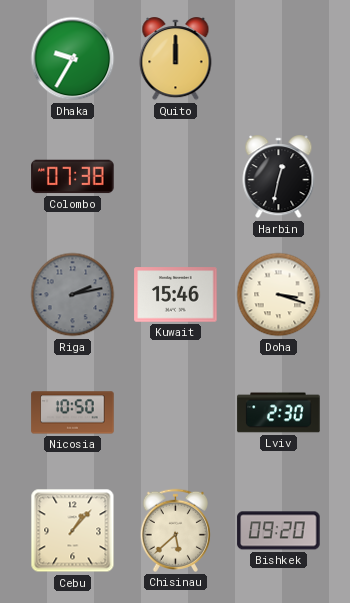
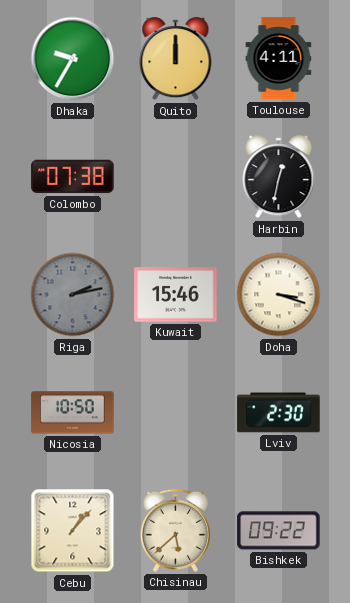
Toulouse: none -> 4:11
Bishkek: 09:20 -> 09:22
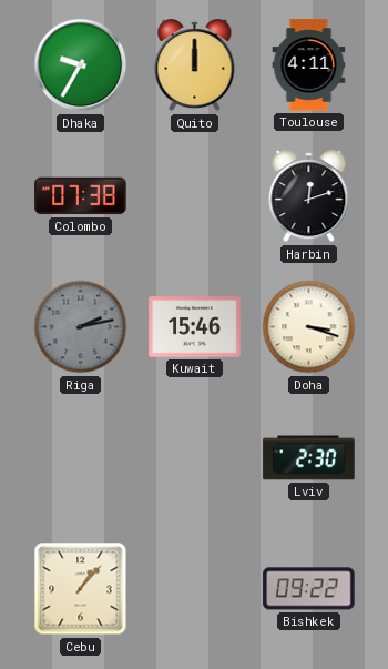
Harbin: 12:32 -> 12:12
Nicosia: 10:50 -> none
Chisinau: 5:38 -> none
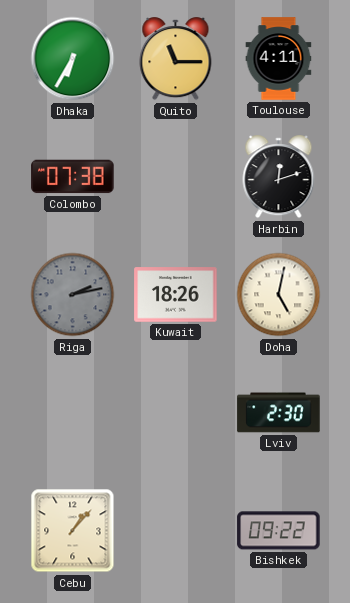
Dhaka: 9:35 -> 6:35
Quito: 12:00 -> 11:15
Kuwait: 15:46 -> 18:26
Doha: 3:18 -> 5:02
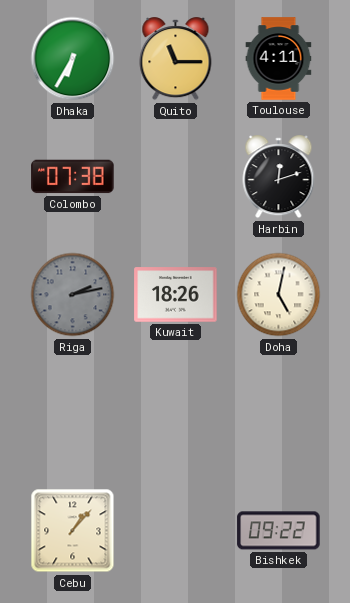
Lviv: 2:30 -> none
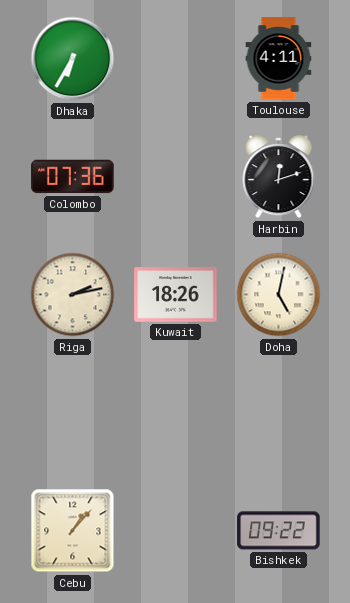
Quito: 11:15 -> none
Colombo: 07:38 -> 07:36
Riga dial: grey -> cream
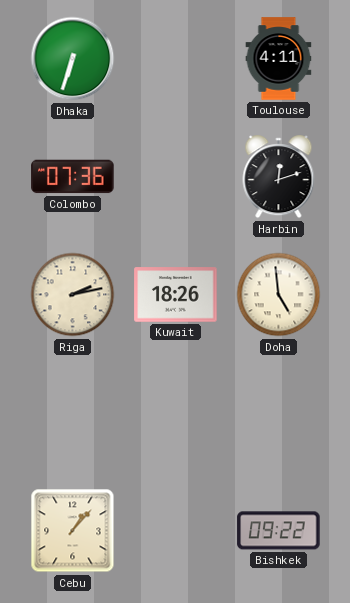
Dhaka: 6:35 -> 6:33
Doha: 5:02 -> 4:59
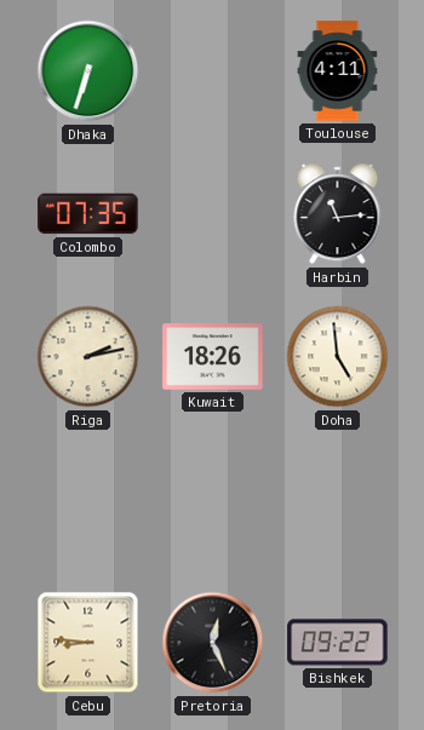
Colombo: 07:36 -> 07:35
Harbin: 12:12 -> 11:14
Cebu: 1:07 -> 8:46
Pretoria: none -> 12:26
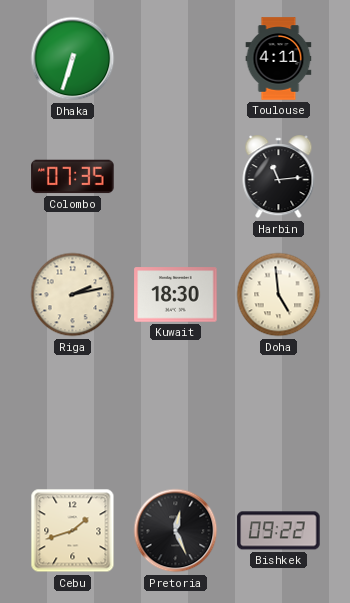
Kuwait: 18:26 -> 18:30
Cebu: 8:46 -> 1:42
